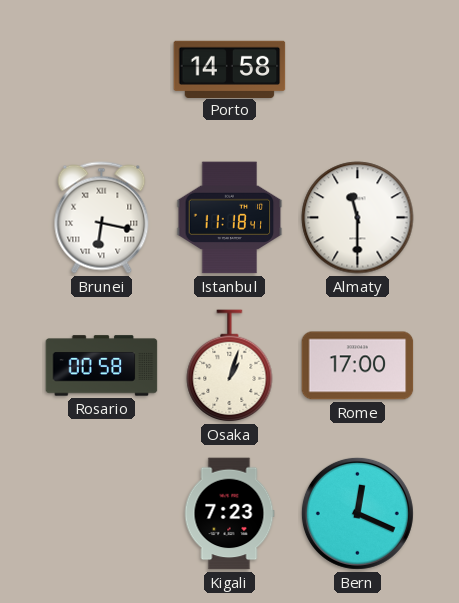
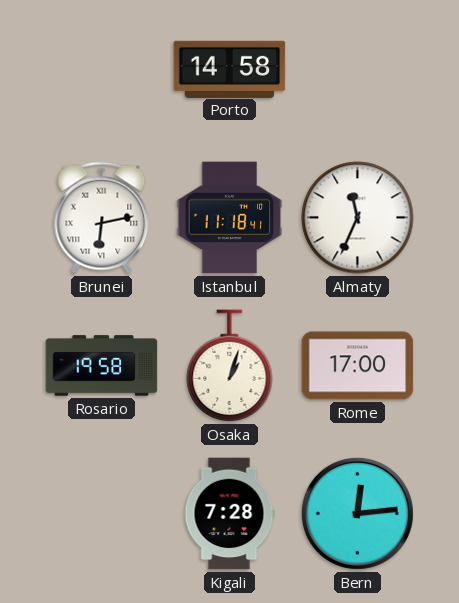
Brunei: 6:17 -> 6:13
Almaty: 11:30 -> 11:34
Rosario: 00:58 -> 19:58
Kigali: 7:23 -> 7:28
Bern: 12:19 -> 12:14
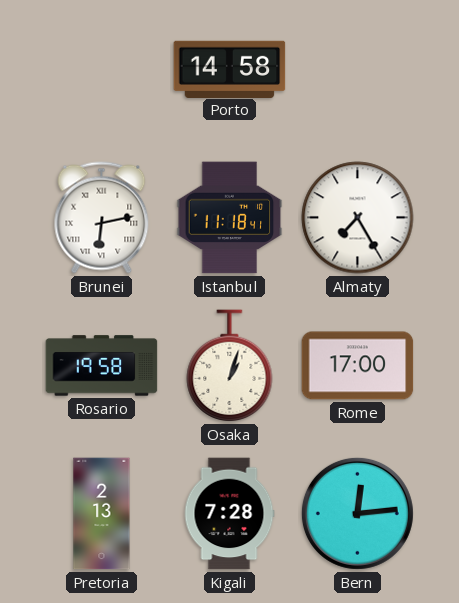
Almaty: 11:34 -> 7:25
Pretoria: none -> 2:13
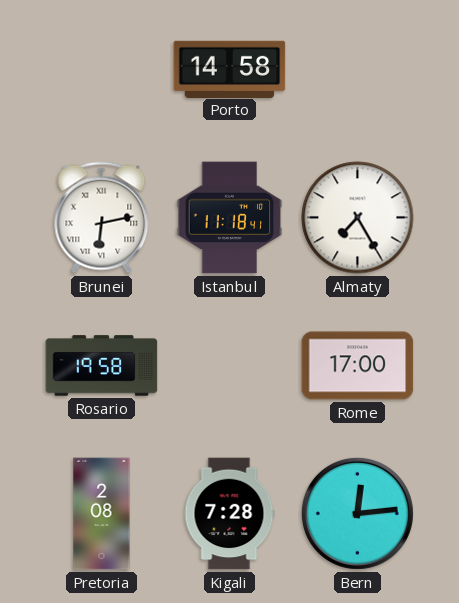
Osaka: 1:03 -> none
Pretoria: 2:13 -> 2:08
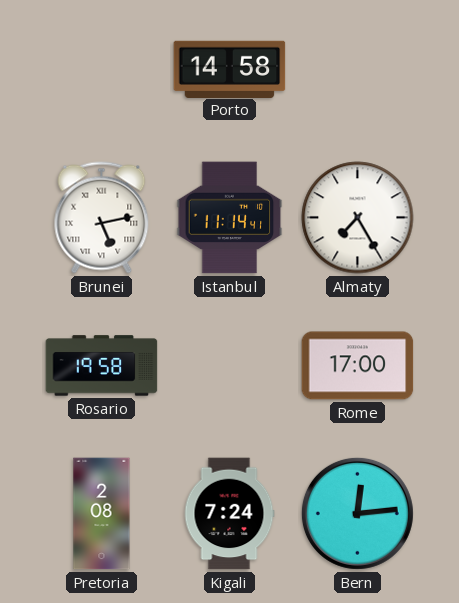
Brunei: 6:13 -> 5:13
Istanbul: 11:18 -> 11:14
Kigali: 7:28 -> 7:24
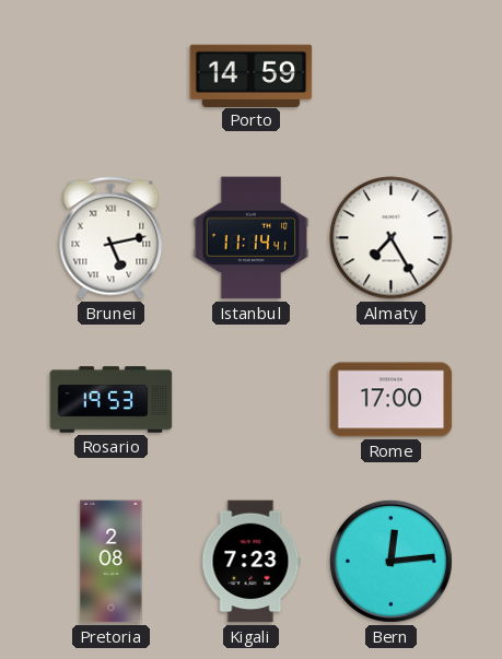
Porto: 14:58 -> 14:59
Rosario: 19:58 -> 19:53
Kigali: 7:24 -> 7:23
